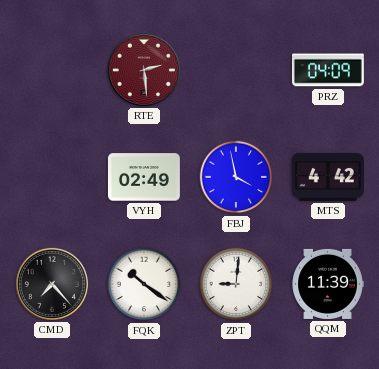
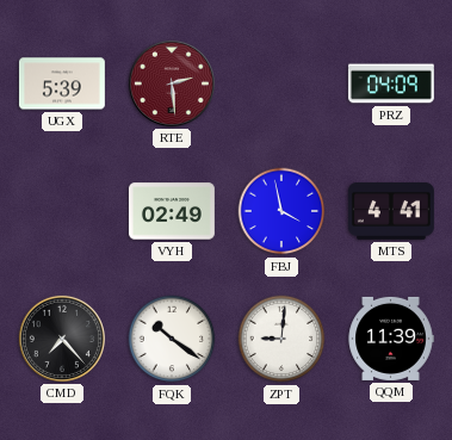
UGX: none -> 5:39
MTS: 4:42 -> 4:41
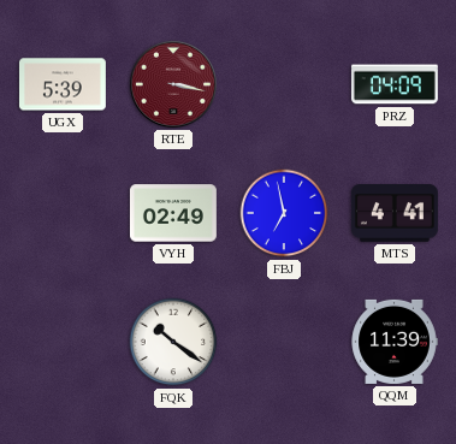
RTE: 2:29 -> 3:17
FBJ: 3:58 -> 6:58
CMD: 7:23 -> none
ZPT: 9:01 -> none
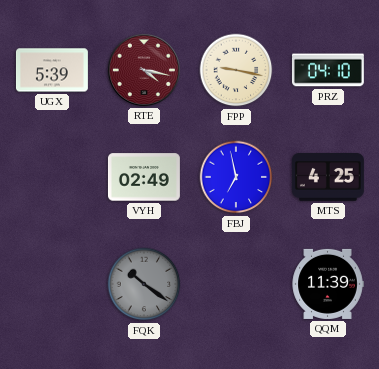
RTE: 3:17 -> 4:17
FPP: none -> 9:17
PRZ: 04:09 -> 04:10
MTS: 4:41 -> 4:25
FQK dial: white -> grey
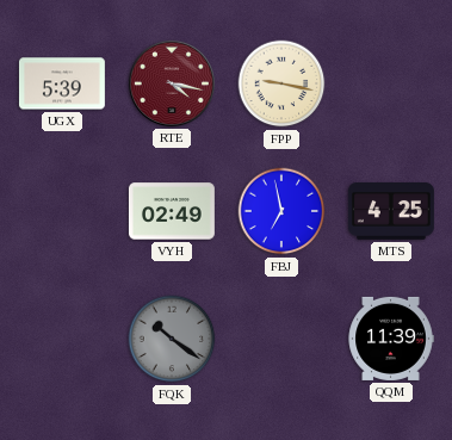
PRZ: 04:10 -> none
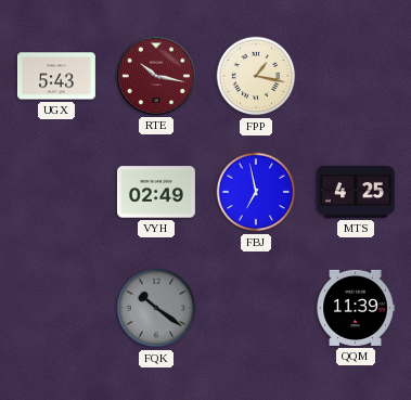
UGX: 5:39 -> 5:43
RTE: 4:17 -> 10:17
FPP: 9:17 -> 1:17
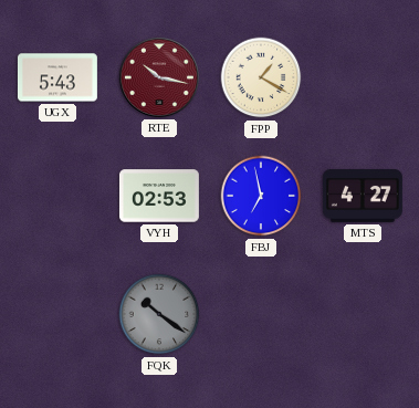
FPP: 1:17 -> 1:20
VYH: 02:49 -> 02:53
MTS: 4:25 -> 4:27
QQM: 11:39 -> none
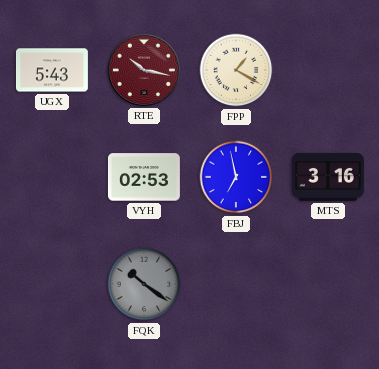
MTS: 4:27 -> 3:16
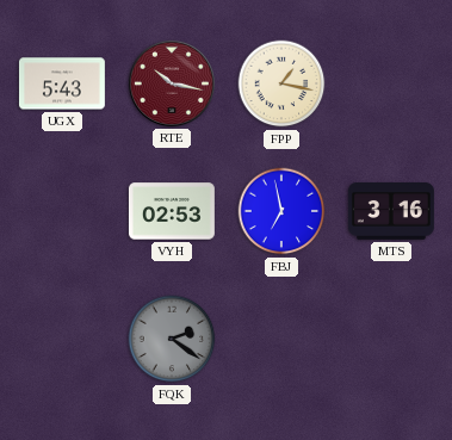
FPP: 1:20 -> 1:17
FQK: 10:21 -> 2:21
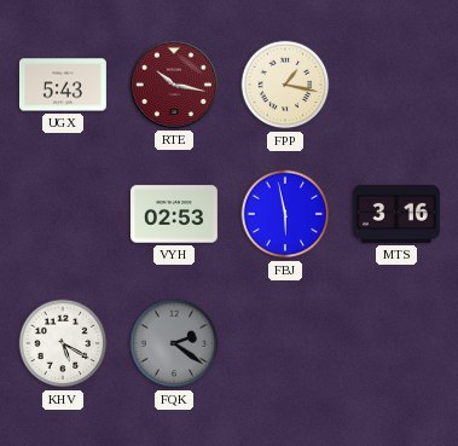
FBJ: 6:58 -> 5:58
KHV: none -> 5:20
